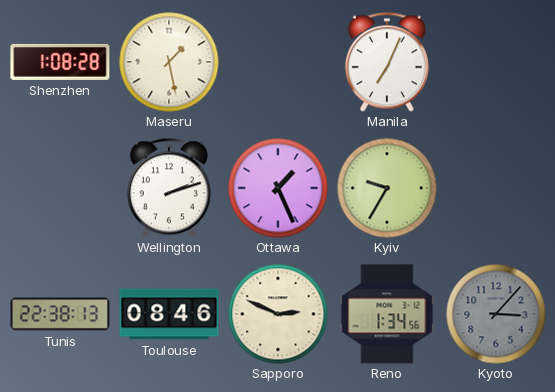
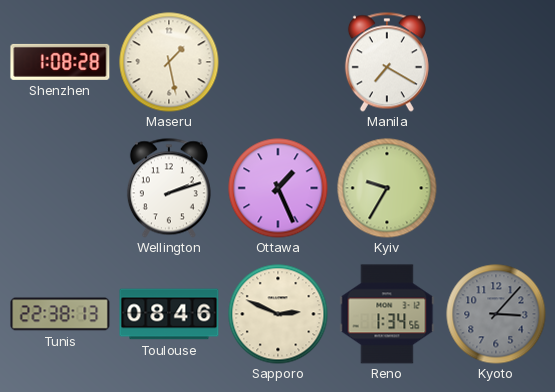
Manila: 7:04 -> 7:20
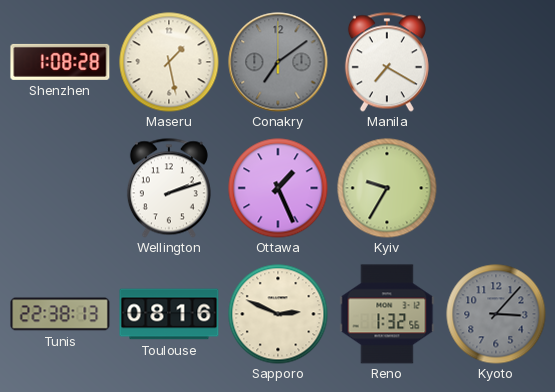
Conakry: none -> 7:09
Toulouse: 08:46 -> 08:16
Reno: 1:34 -> 1:32
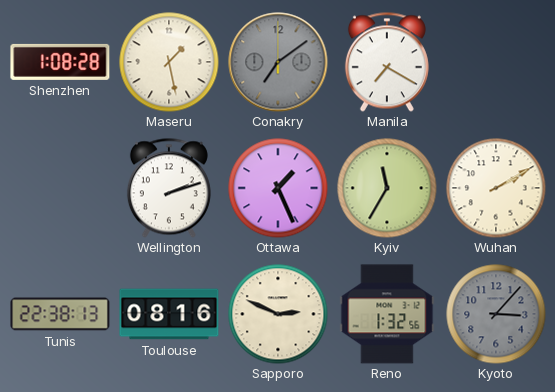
Kyiv: 9:35 -> 11:35
Wuhan: none -> 2:10
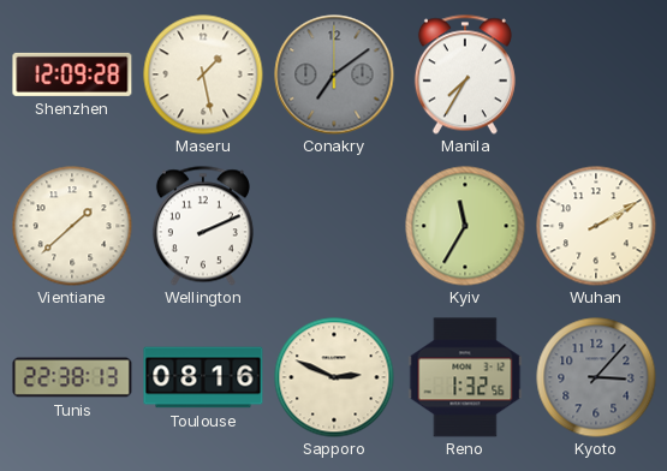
Shenzhen: 1:08 -> 12:09
Manila: 7:20 -> 7:35
Vientiane: none -> 1:38
Wellington: 2:12 -> 2:11
Ottawa: 1:26 -> none
